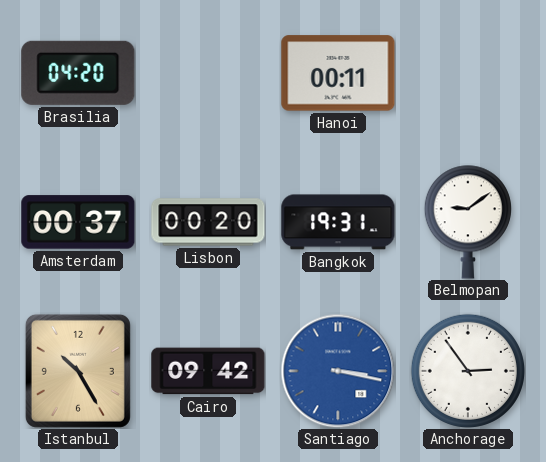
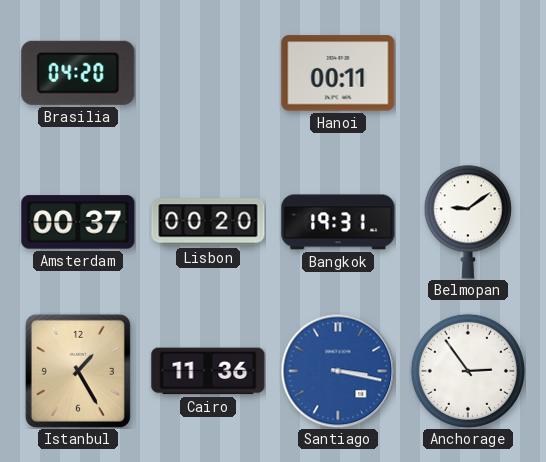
Istanbul: 10:25 -> 1:25
Cairo: 09:42 -> 11:36
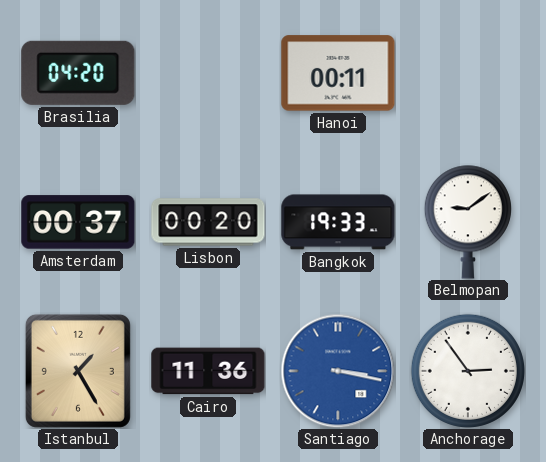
Bangkok: 19:31 -> 19:33
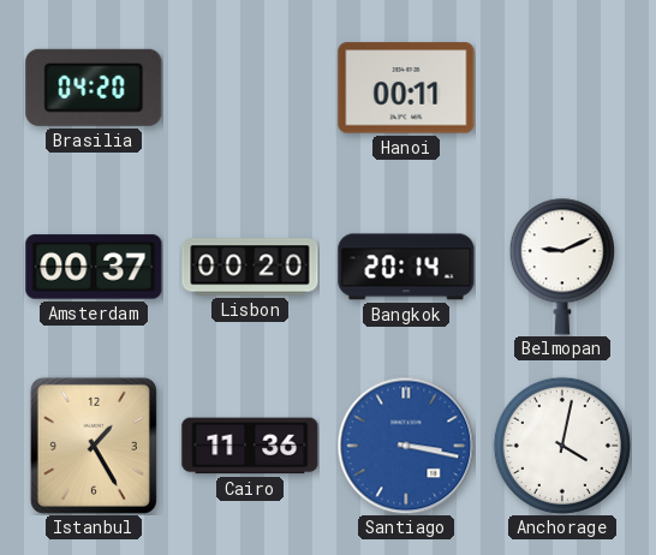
Bangkok: 19:33 -> 20:14
Belmopan: 9:09 -> 9:11
Anchorage: 2:54 -> 4:02
